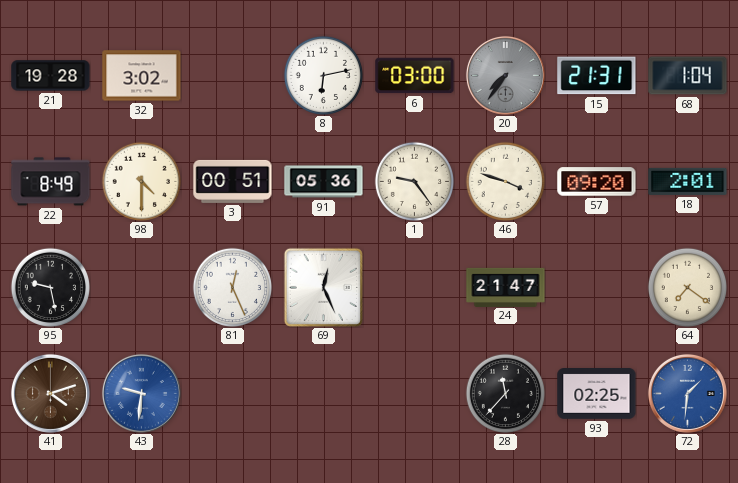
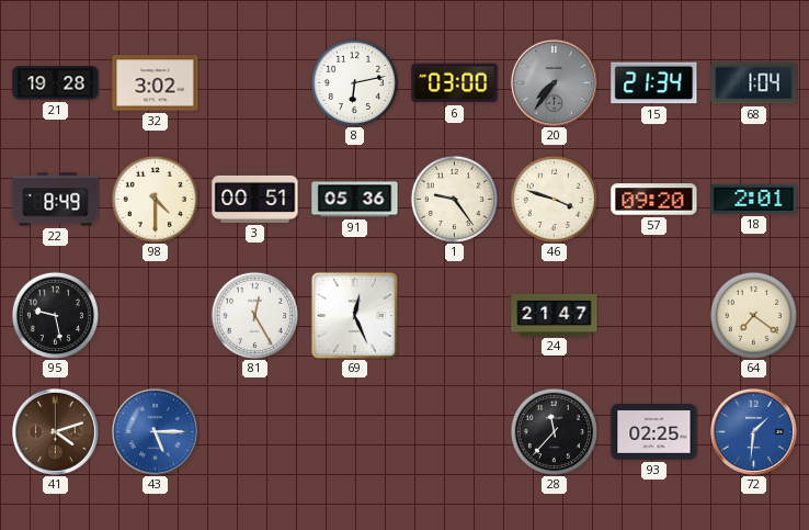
15: 21:31 -> 21:34
81: 12:26 -> 12:25
43: 9:31 -> 5:15
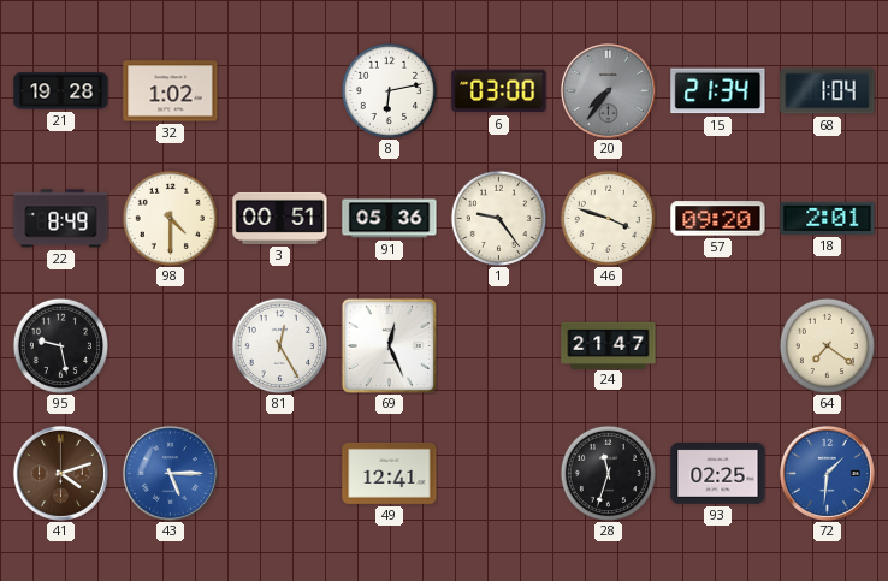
32: 3:02 -> 1:02
49: none -> 12:41
28: 11:37 -> 11:33
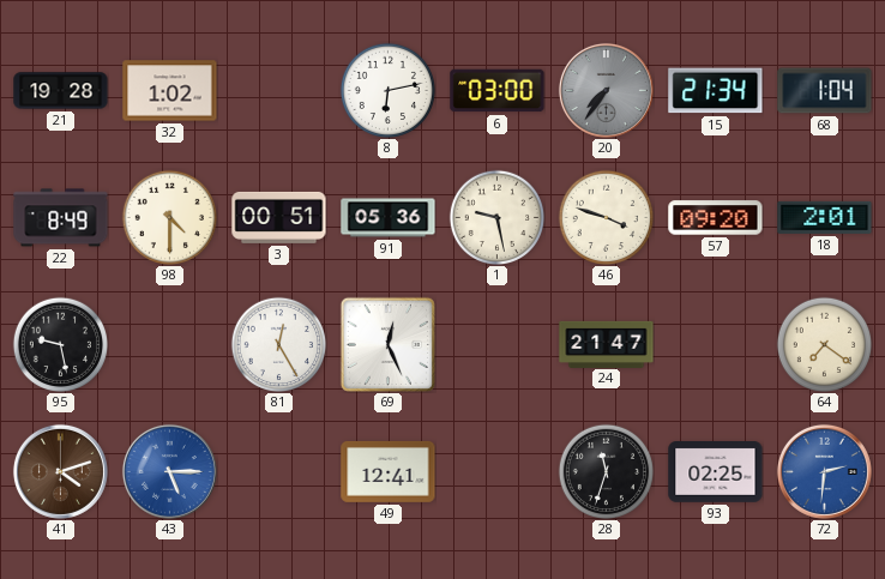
1: 9:24 -> 9:28
72: 1:31 -> 2:31
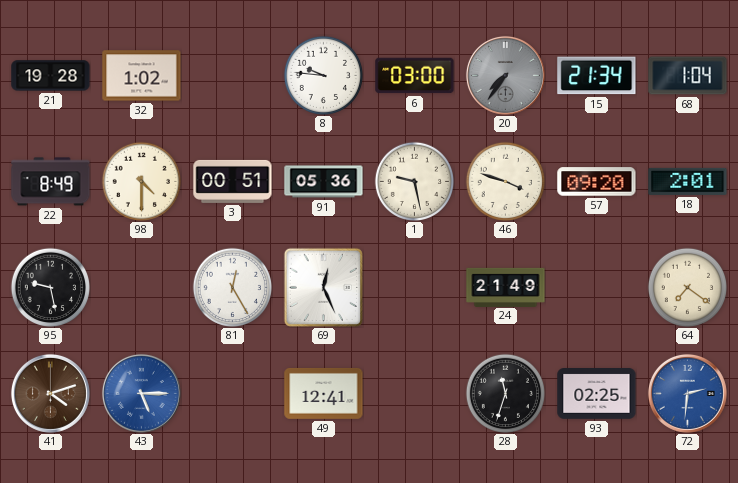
8: 6:13 -> 9:46
24: 21:47 -> 21:49
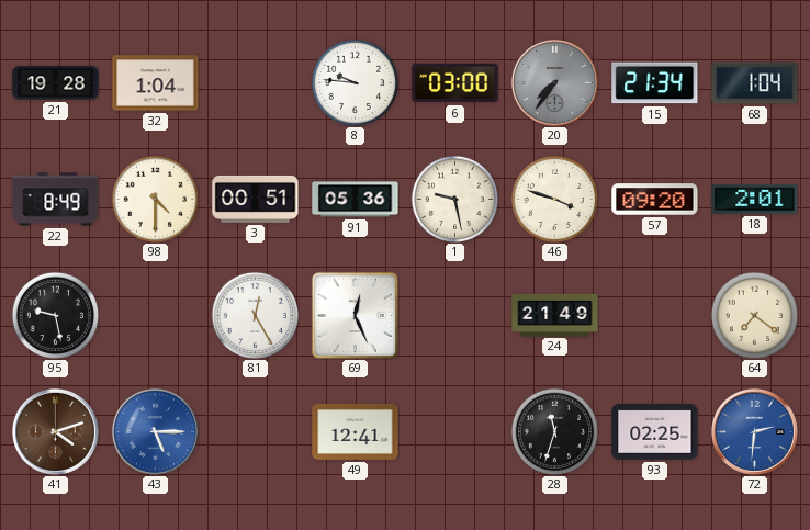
32: 1:02 -> 1:04
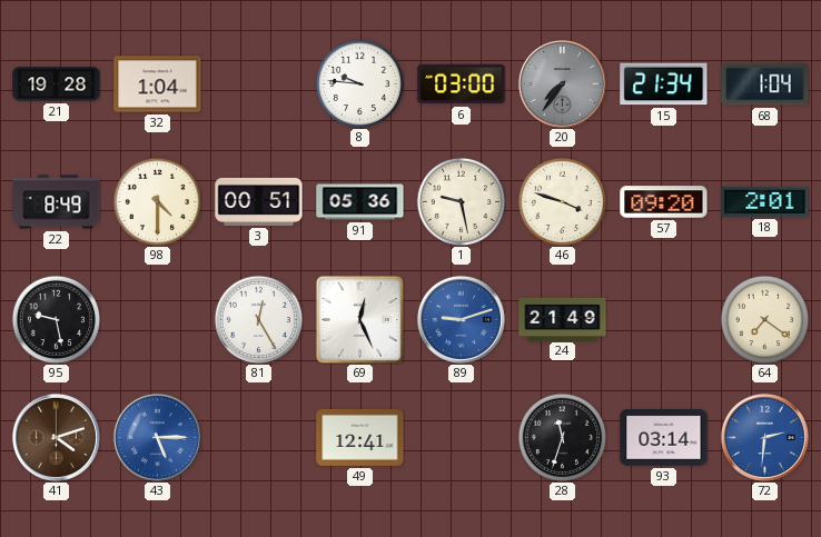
89: none -> 9:12
93: 02:25 -> 03:14
